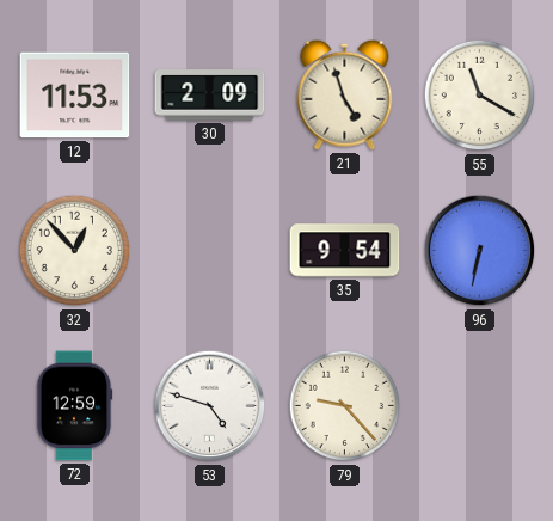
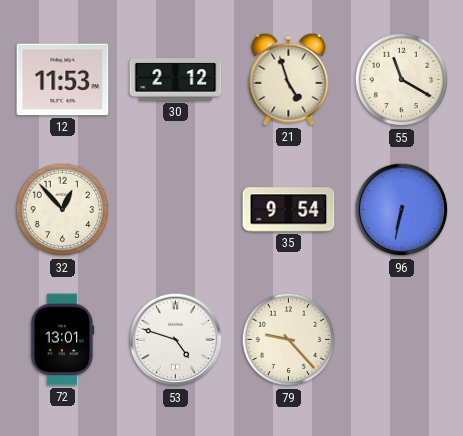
30: 2:09 -> 2:12
72: 12:59 -> 13:01
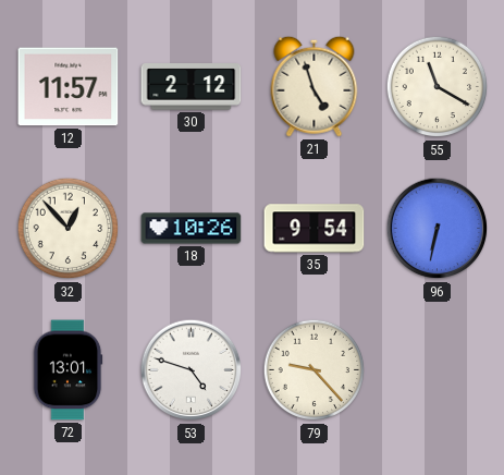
12: 11:53 -> 11:57
18: none -> 10:26
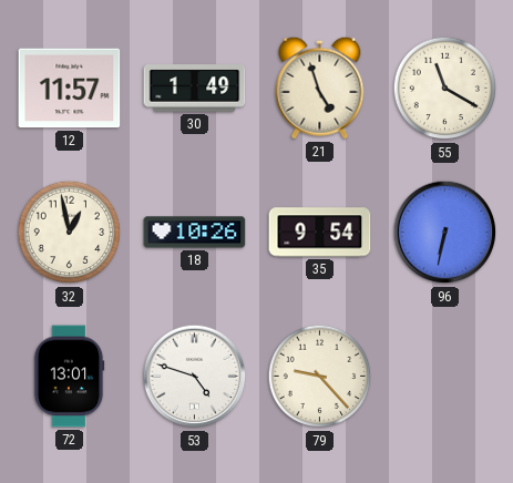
30: 2:12 -> 1:49
32: 12:53 -> 12:58
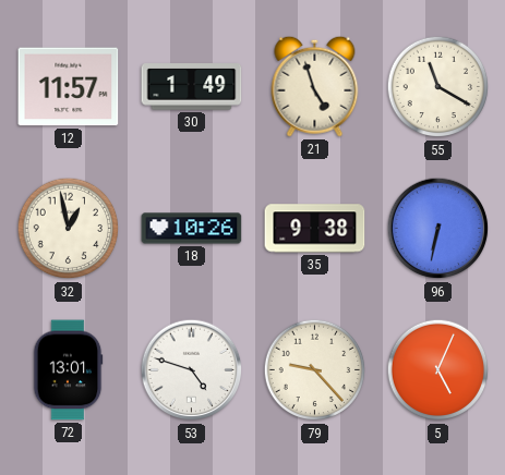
35: 9:54 -> 9:38
5: none -> 5:04
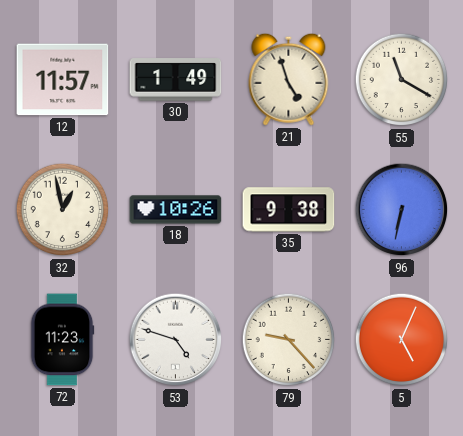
72: 13:01 -> 11:23
